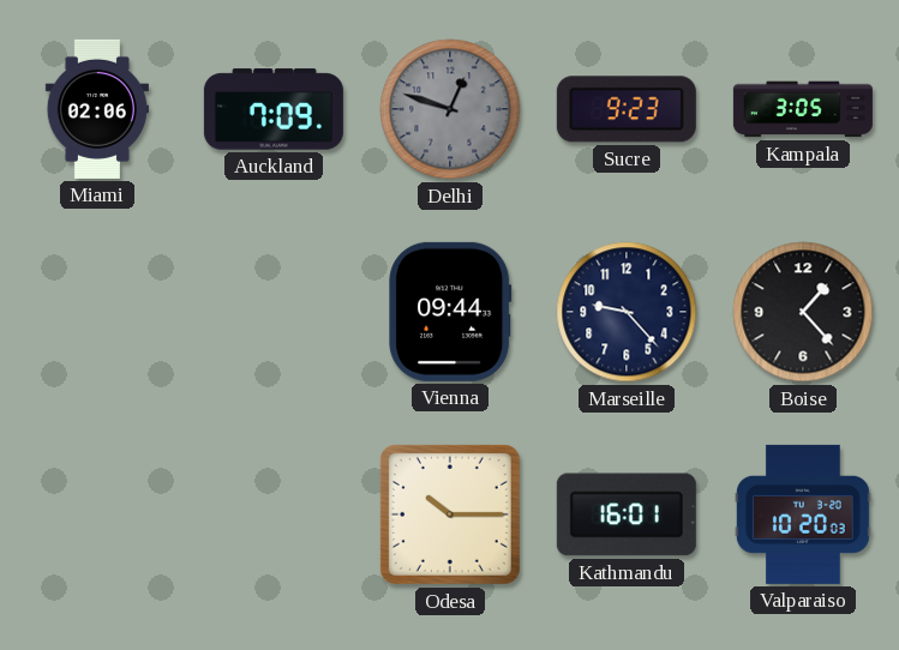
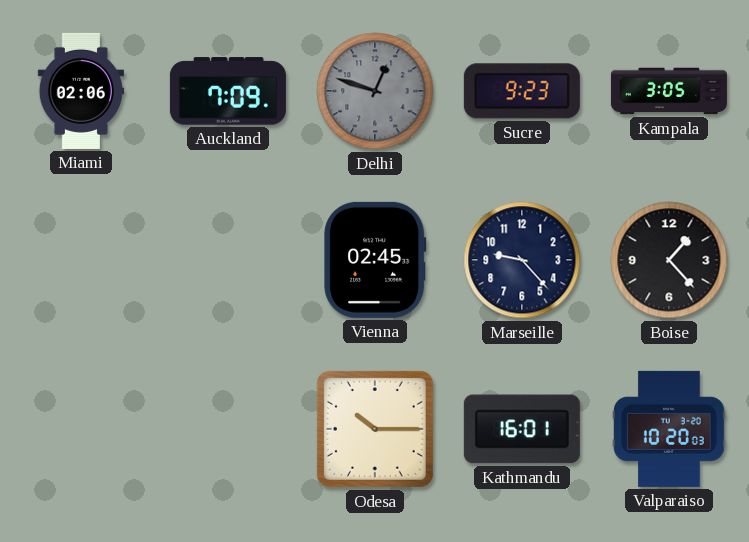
Vienna: 09:44 -> 02:45
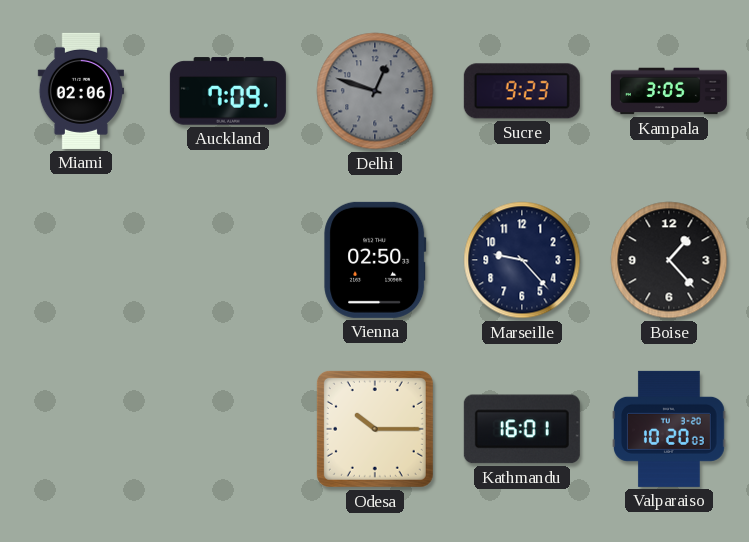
Vienna: 02:45 -> 02:50
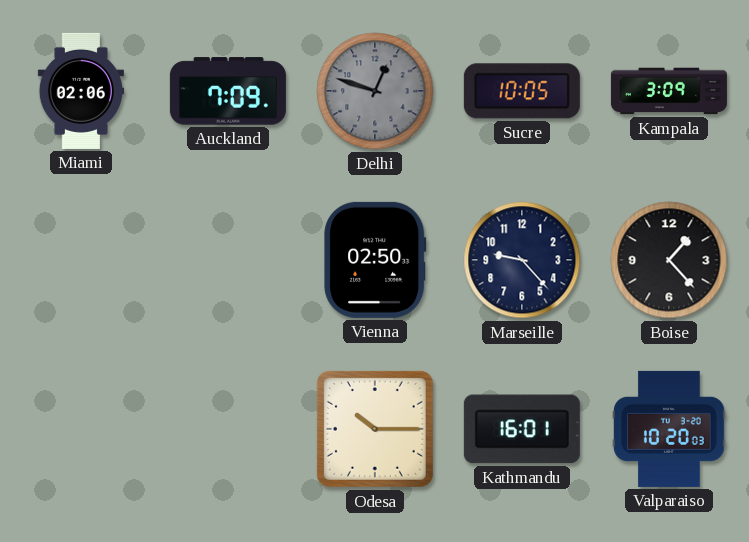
Sucre: 9:23 -> 10:05
Kampala: 3:05 -> 3:09
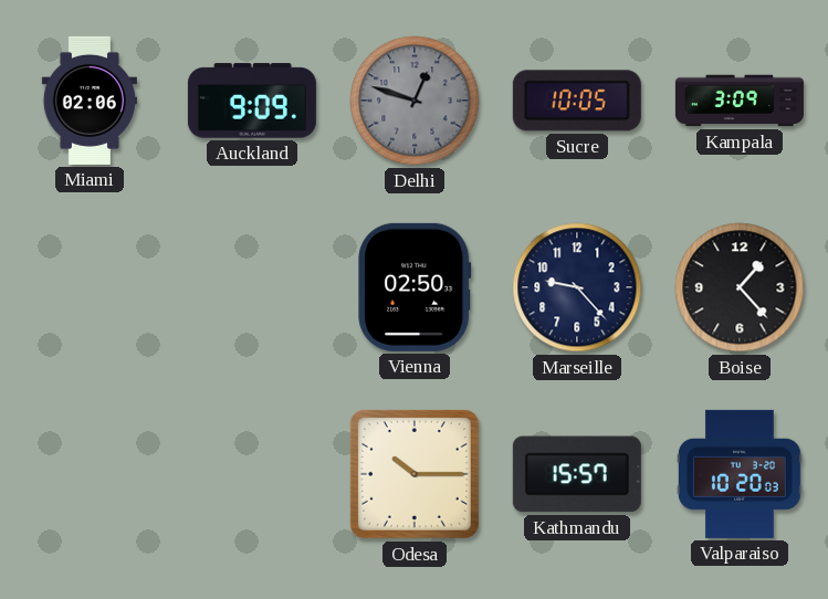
Auckland: 7:09 -> 9:09
Kathmandu: 16:01 -> 15:57
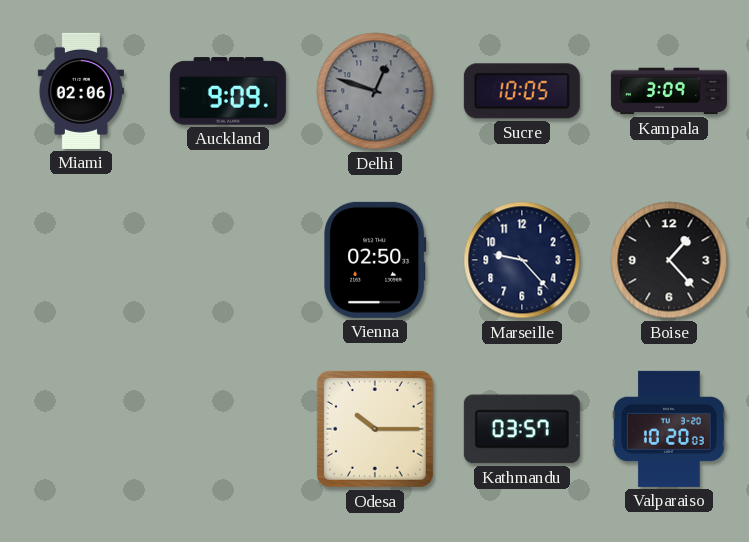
Kathmandu: 15:57 -> 03:57
